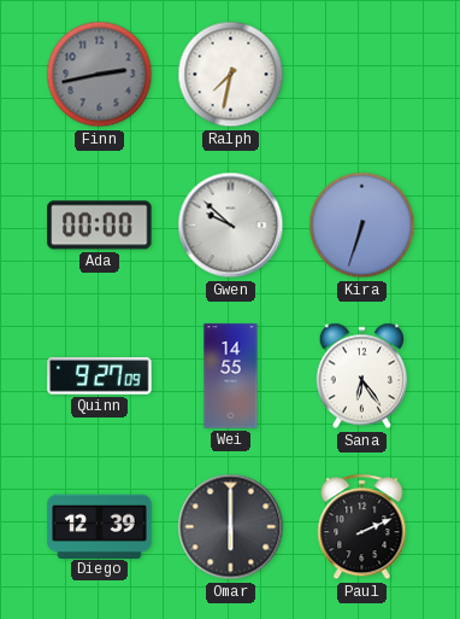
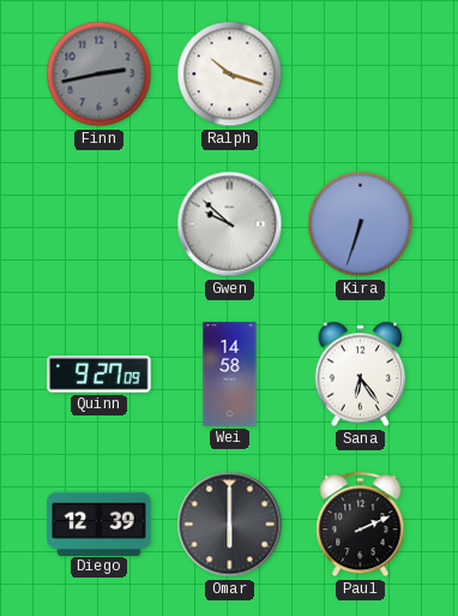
Ralph: 7:32 -> 10:18
Ada: 00:00 -> none
Wei: 14:55 -> 14:58
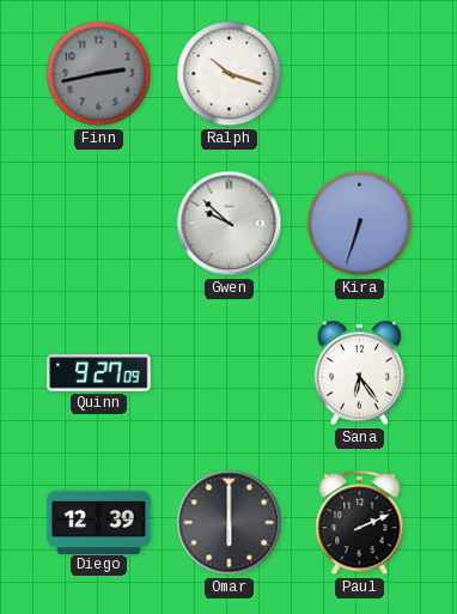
Wei: 14:58 -> none
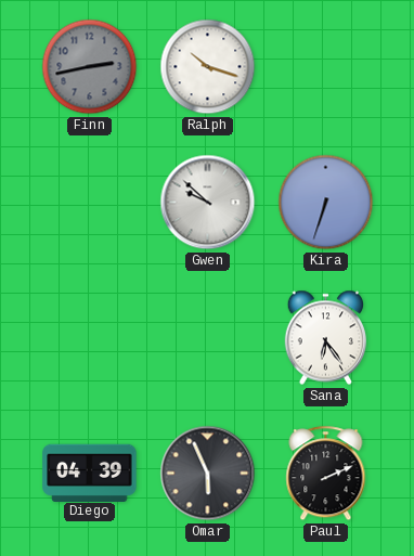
Quinn: 9:27 -> none
Diego: 12:39 -> 04:39
Omar: 6:00 -> 5:56
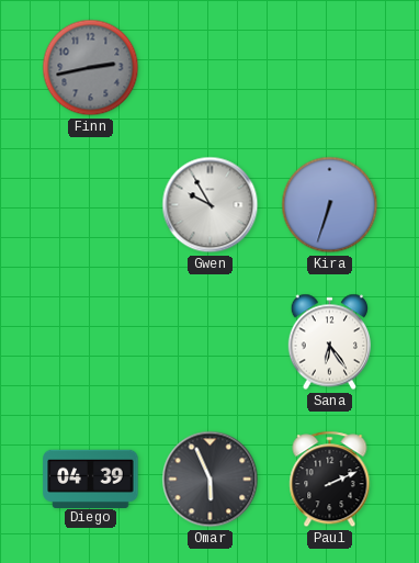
Ralph: 10:18 -> none
Gwen: 9:52 -> 9:55
